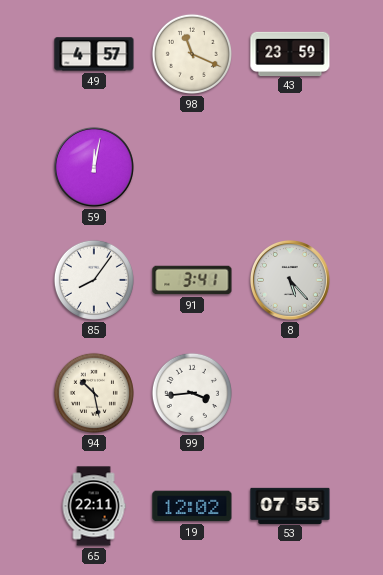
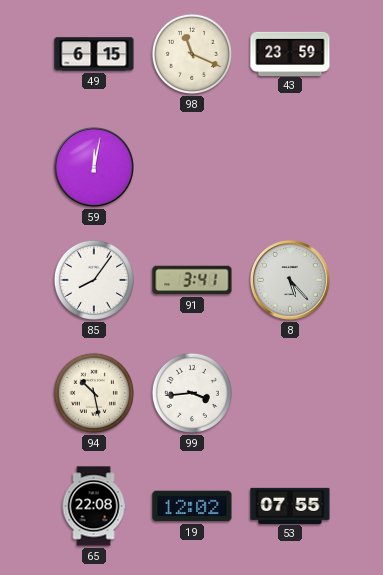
49: 4:57 -> 6:15
65: 22:11 -> 22:08
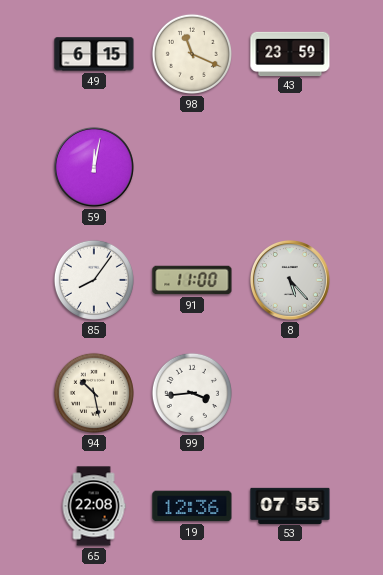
91: 3:41 -> 11:00
19: 12:02 -> 12:36
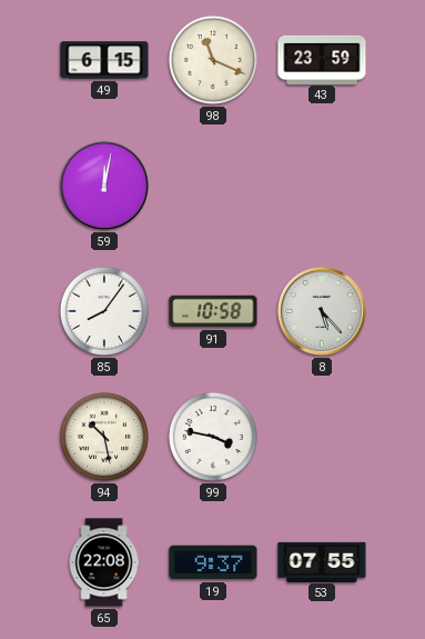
91: 11:00 -> 10:58
99: 3:44 -> 3:47
19: 12:36 -> 9:37
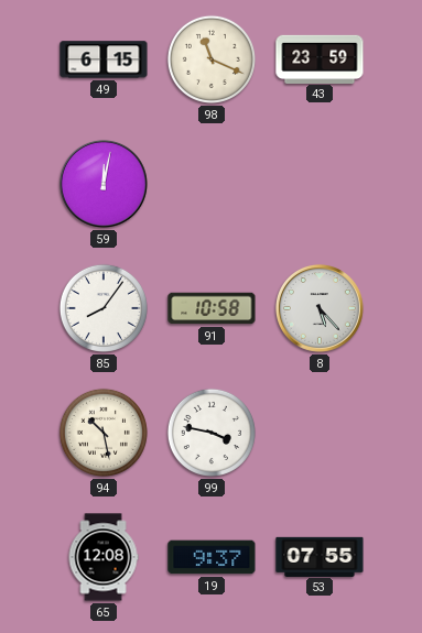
65: 22:08 -> 12:08
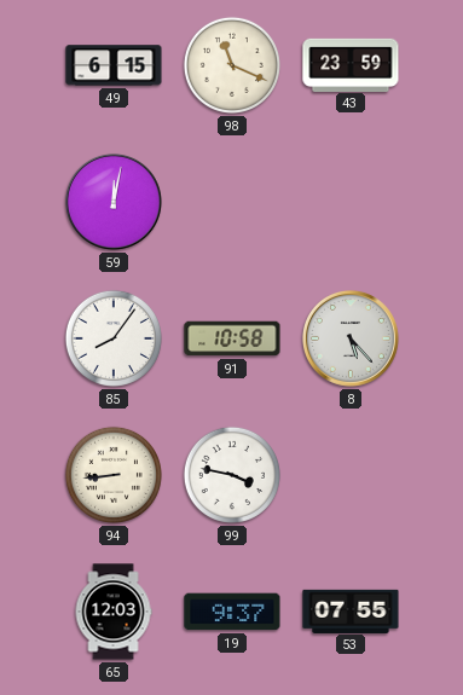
94: 10:28 -> 8:44
65: 12:08 -> 12:03
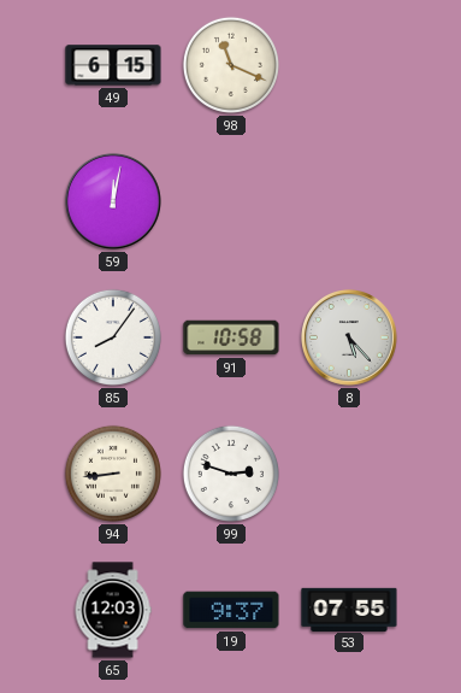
43: 23:59 -> none
99: 3:47 -> 2:48
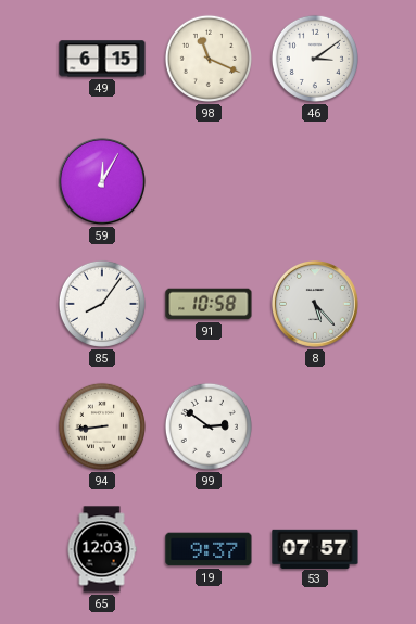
46: none -> 3:09
59: 12:02 -> 12:05
99: 2:48 -> 2:51
53: 07:55 -> 07:57
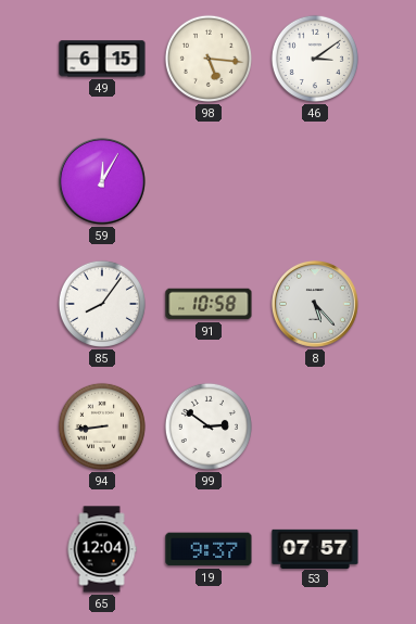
98: 11:19 -> 5:16
65: 12:03 -> 12:04
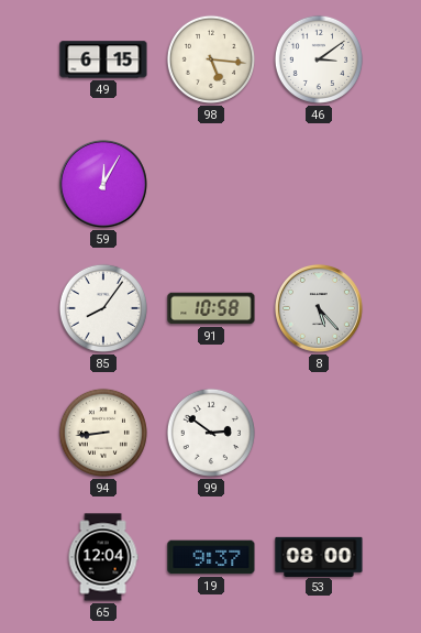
53: 07:57 -> 08:00
